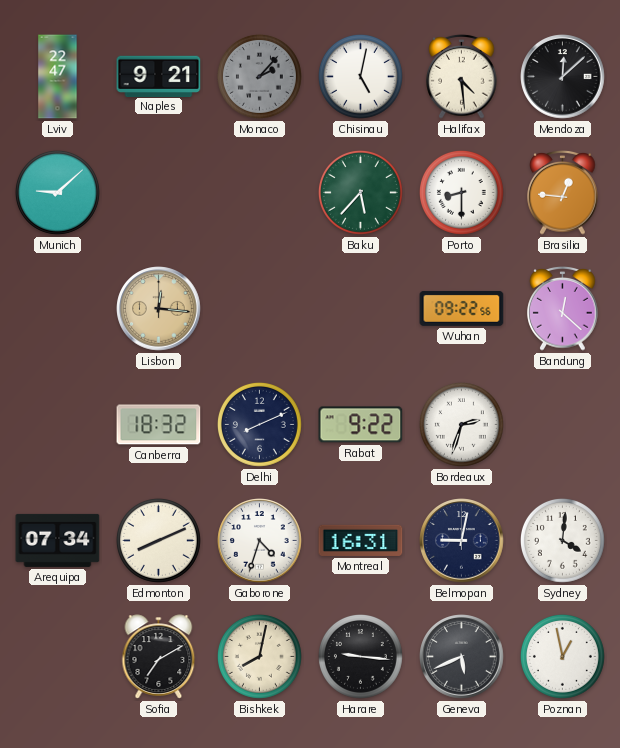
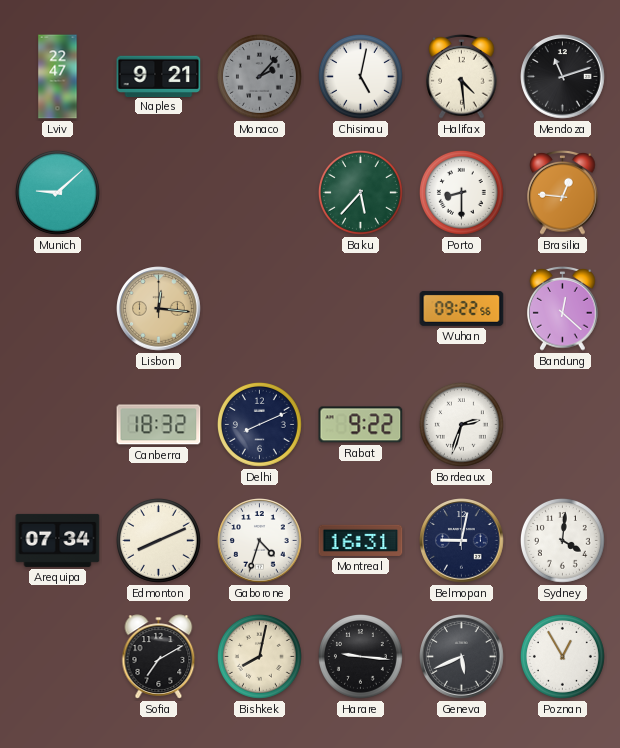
Mendoza: 12:08 -> 11:12
Poznan: 12:58 -> 12:55
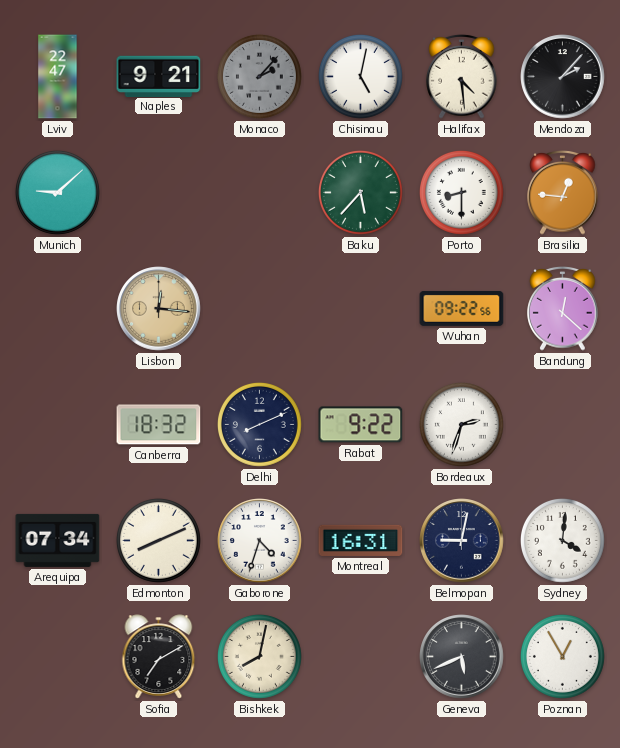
Mendoza: 11:12 -> 2:07
Harare: 9:16 -> none
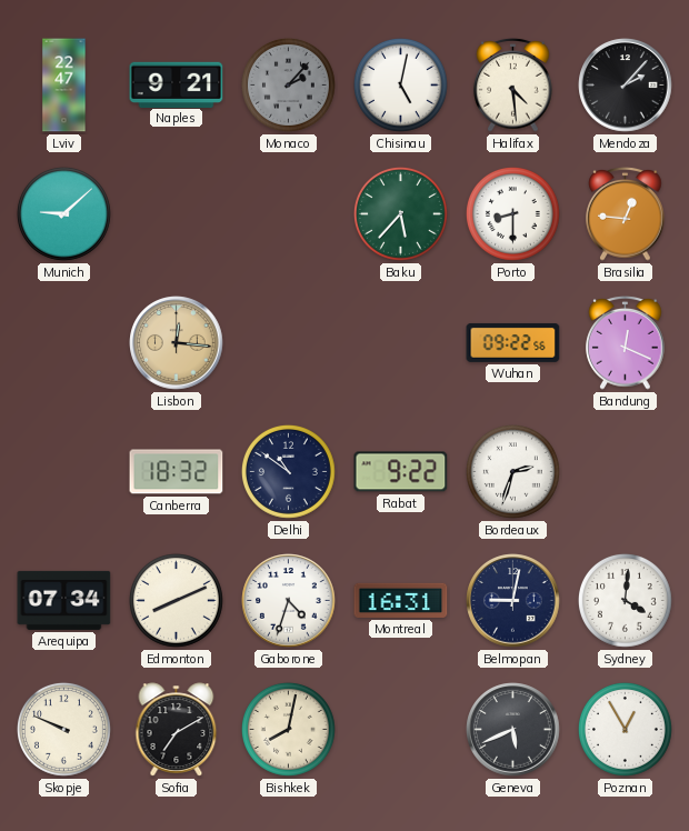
Bandung: 12:22 -> 12:19
Delhi: 8:11 -> 10:51
Skopje: none -> 9:49
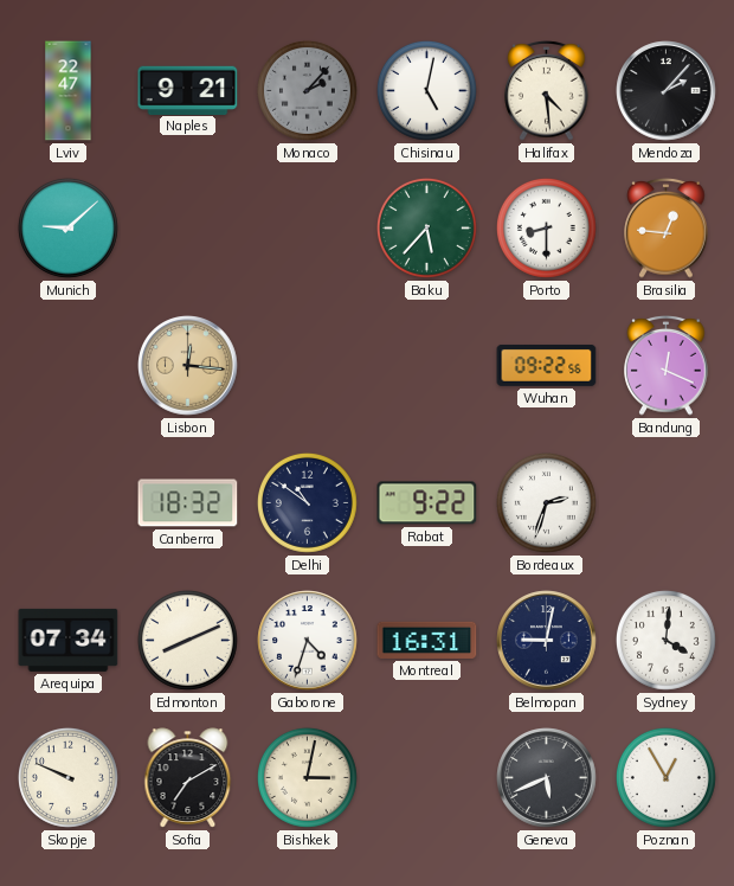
Bishkek: 8:02 -> 3:02
